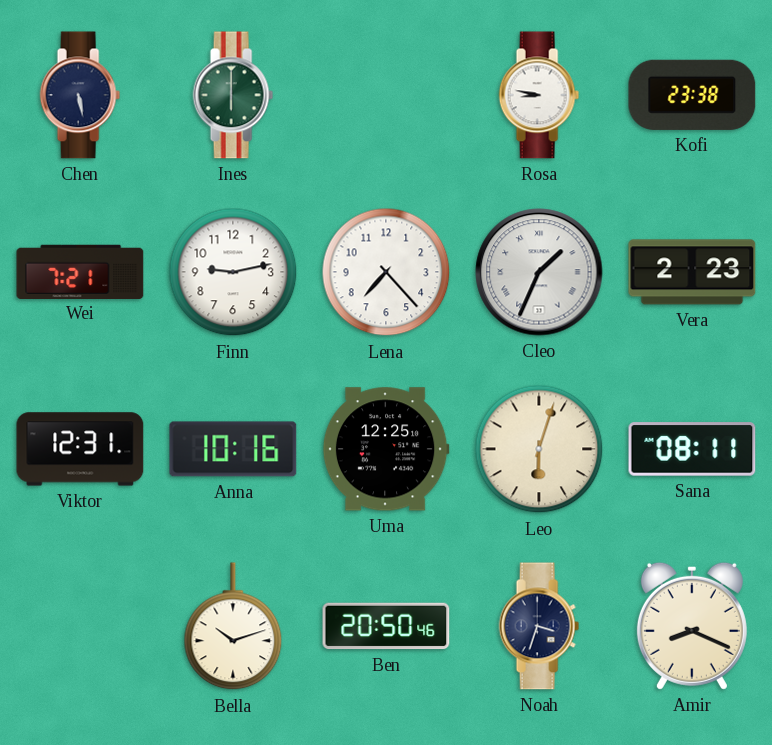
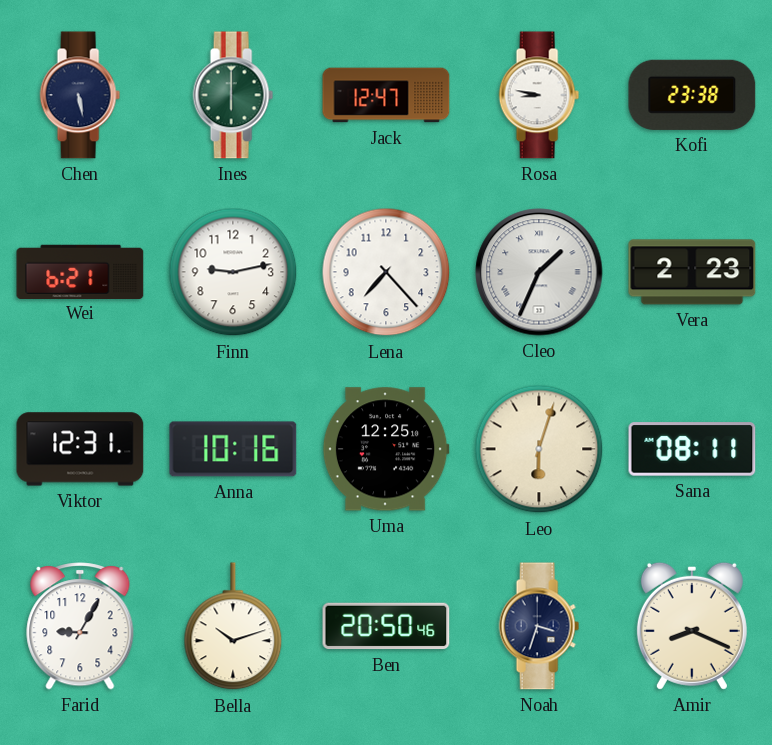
Jack: none -> 12:47
Wei: 7:21 -> 6:21
Farid: none -> 9:05
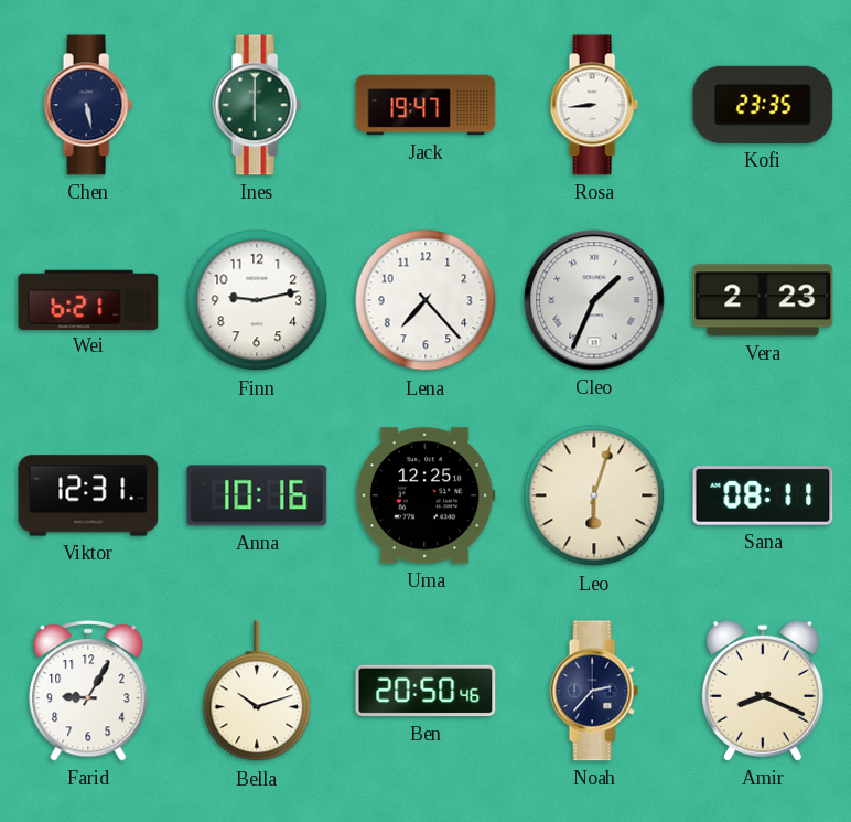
Jack: 12:47 -> 19:47
Rosa: 8:47 -> 8:44
Kofi: 23:38 -> 23:35
Noah: 3:33 -> 2:37
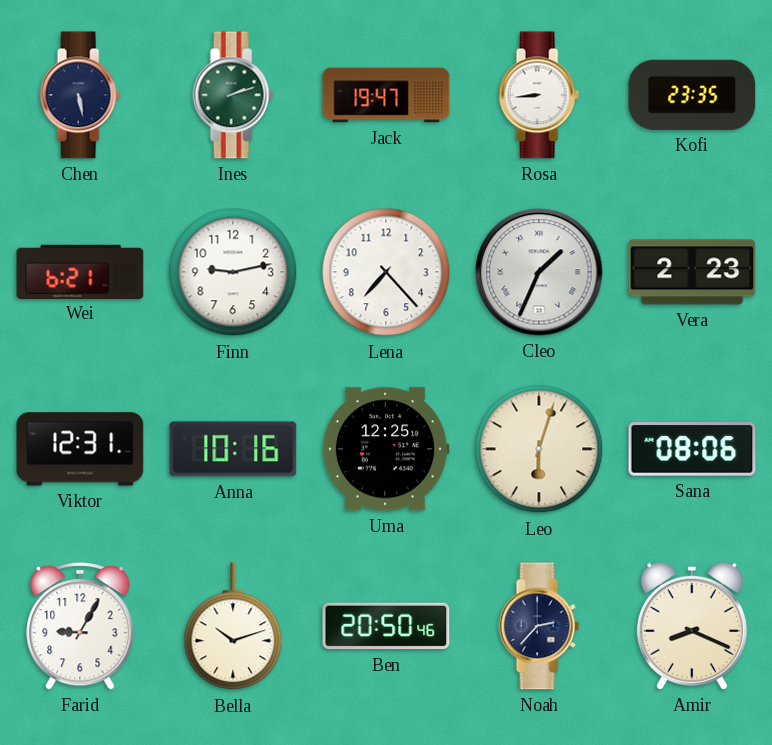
Ines: 6:00 -> 2:12
Sana: 08:11 -> 08:06
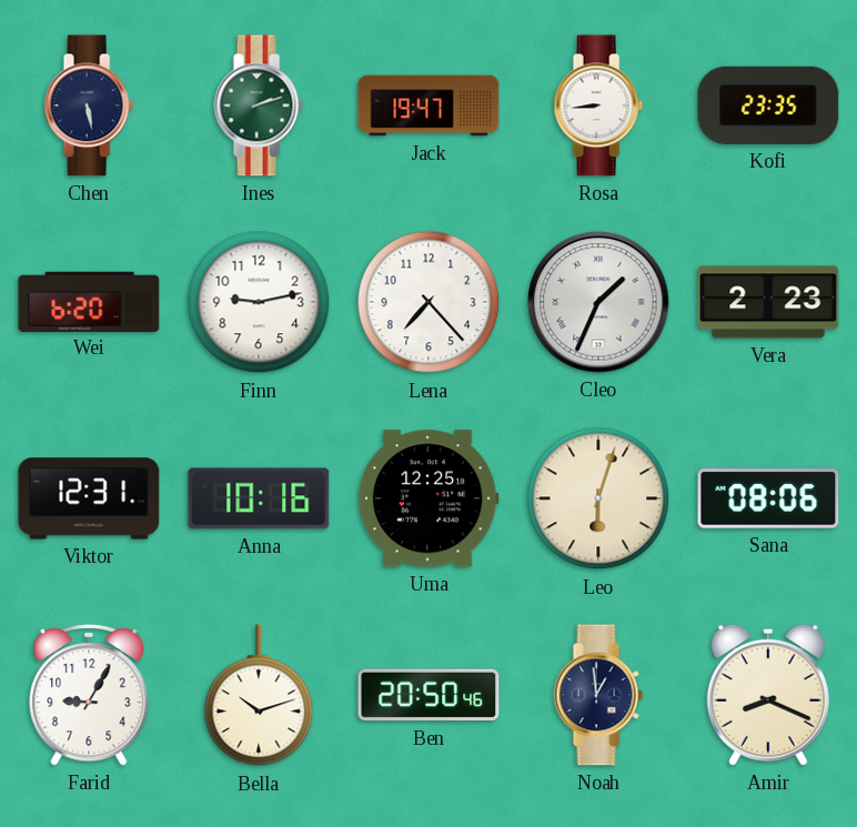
Wei: 6:21 -> 6:20
Noah: 2:37 -> 12:59
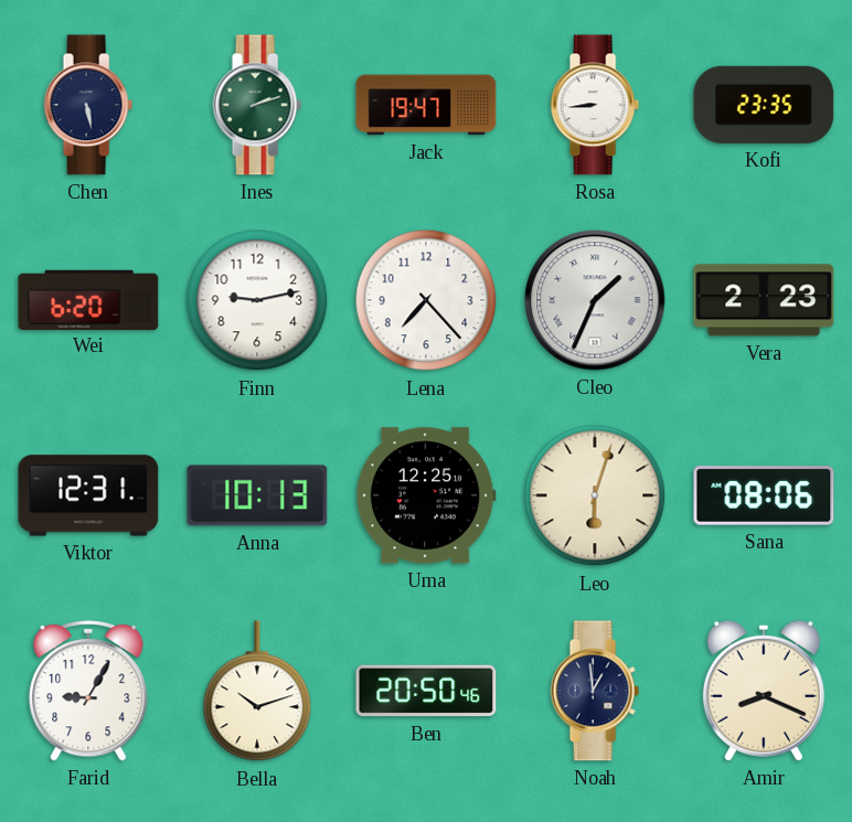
Anna: 10:16 -> 10:13
